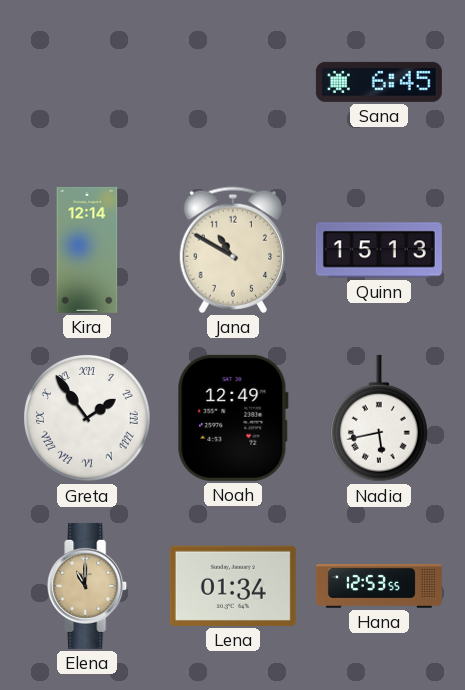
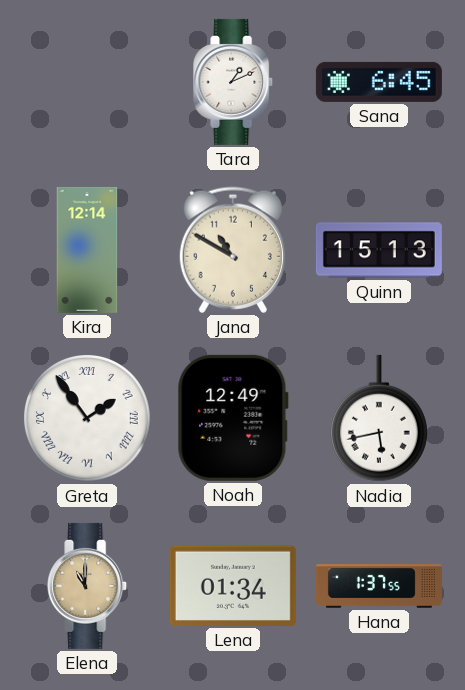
Tara: none -> 1:11
Hana: 12:53 -> 1:37
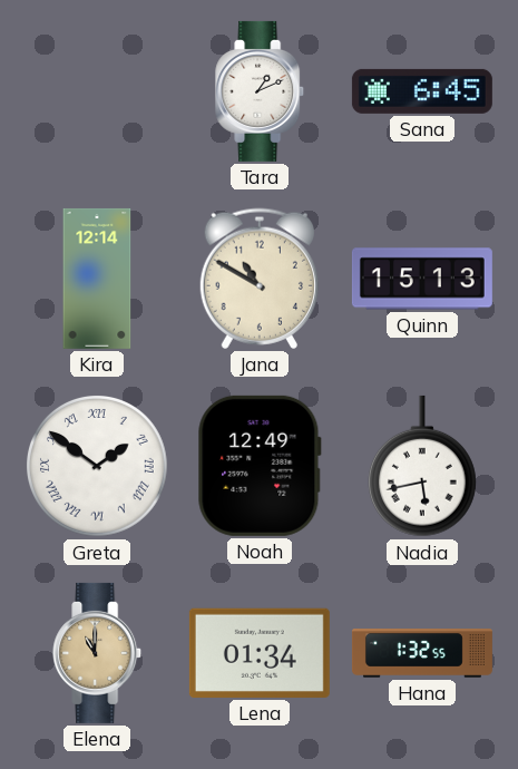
Greta: 1:54 -> 1:51
Hana: 1:37 -> 1:32
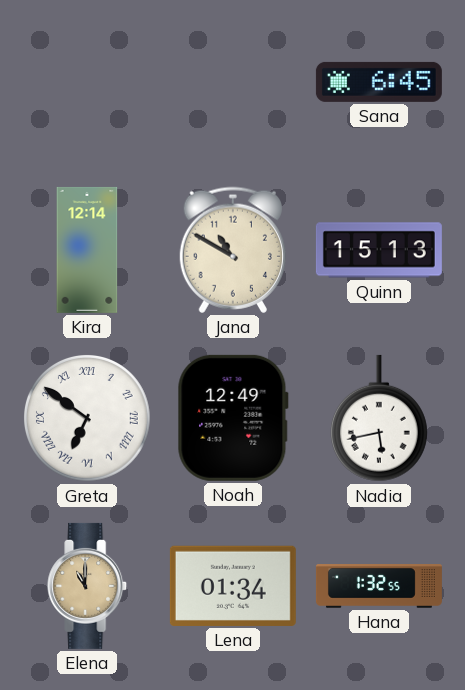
Tara: 1:11 -> none
Greta: 1:51 -> 6:51
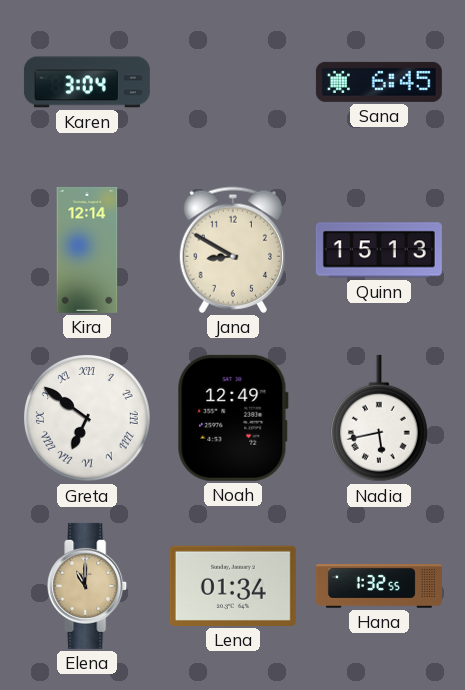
Karen: none -> 3:04
Jana: 10:50 -> 8:50
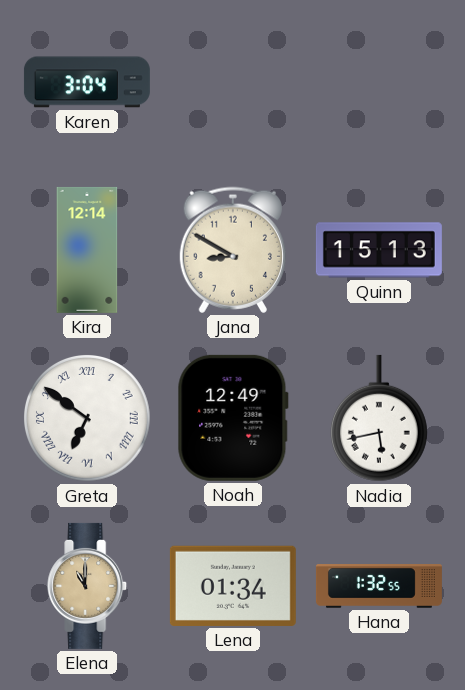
Sana: 6:45 -> none
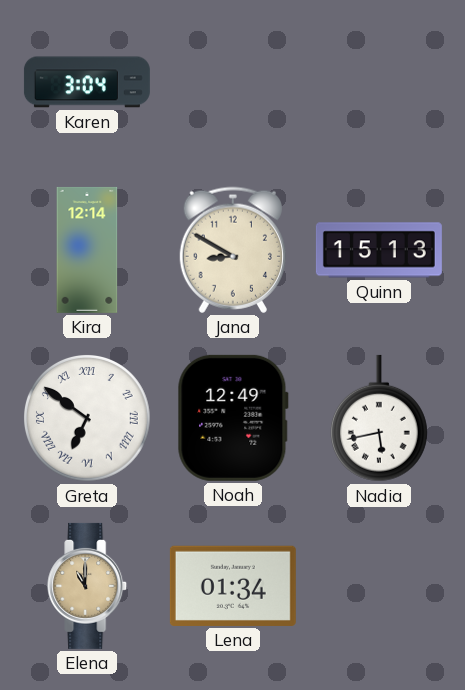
Hana: 1:32 -> none
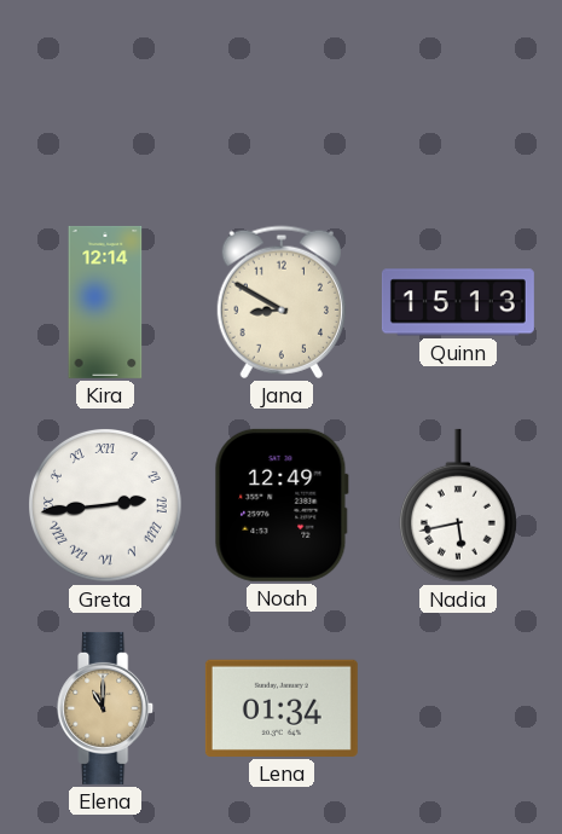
Karen: 3:04 -> none
Greta: 6:51 -> 2:44
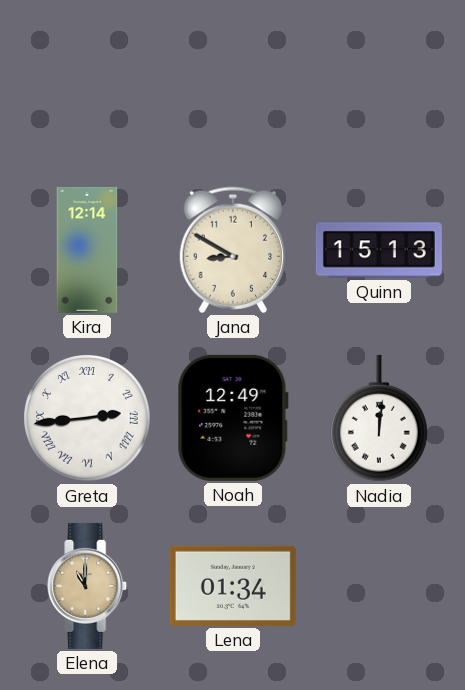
Nadia: 5:43 -> 12:01
